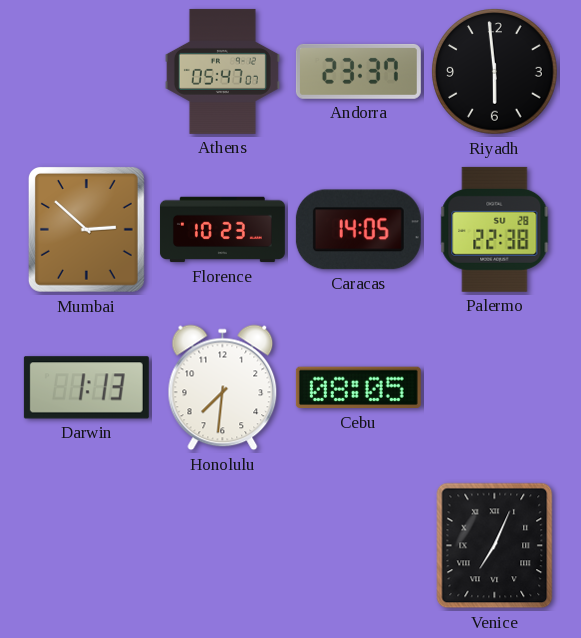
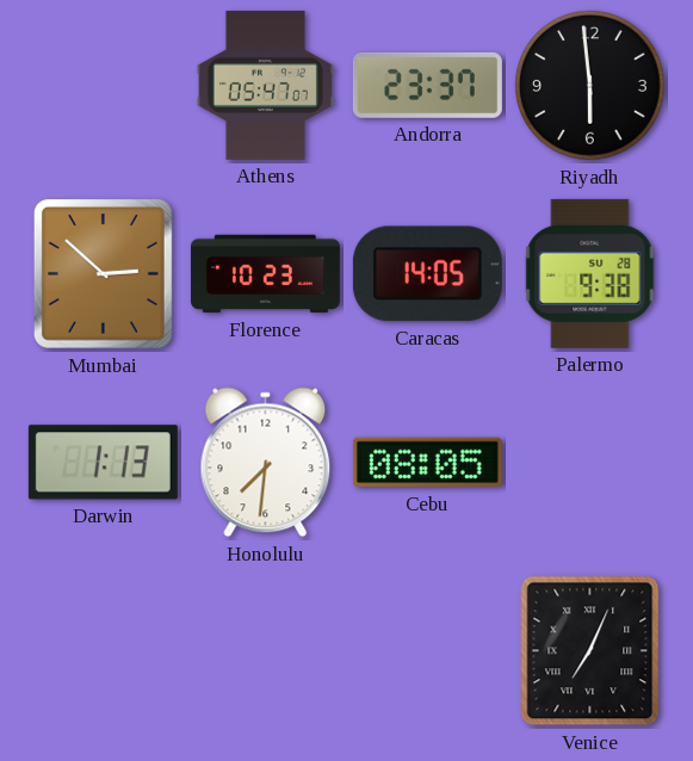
Palermo: 22:38 -> 9:38
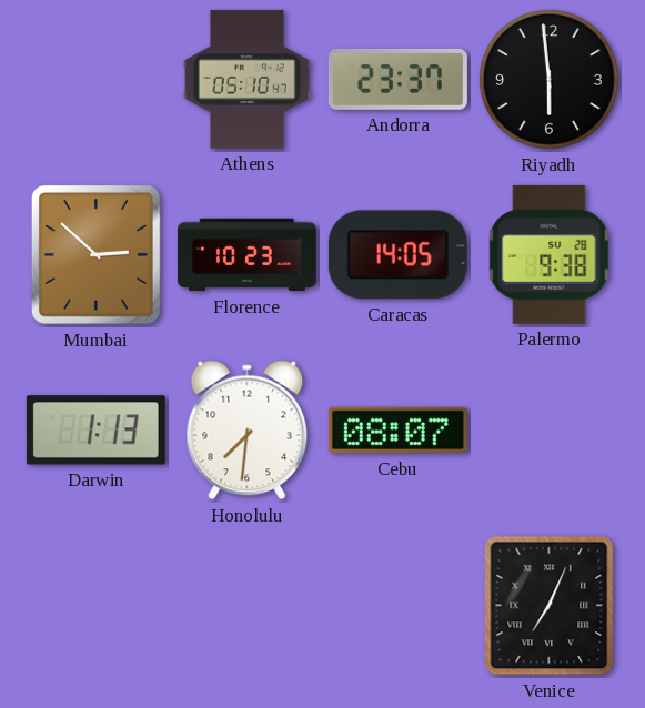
Athens: 05:47 -> 05:10
Cebu: 08:05 -> 08:07
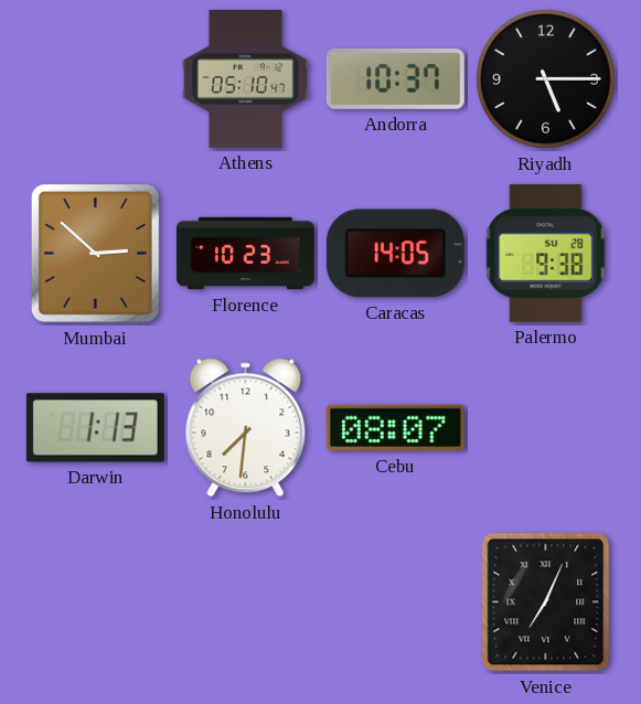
Andorra: 23:37 -> 10:37
Riyadh: 5:59 -> 5:15
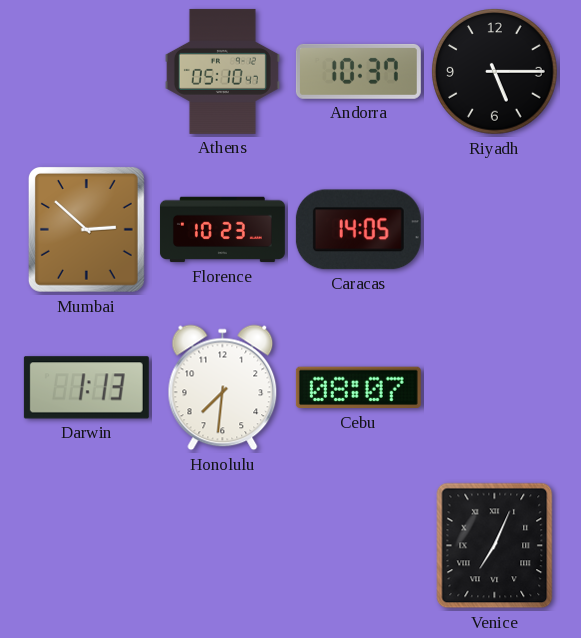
Palermo: 9:38 -> none
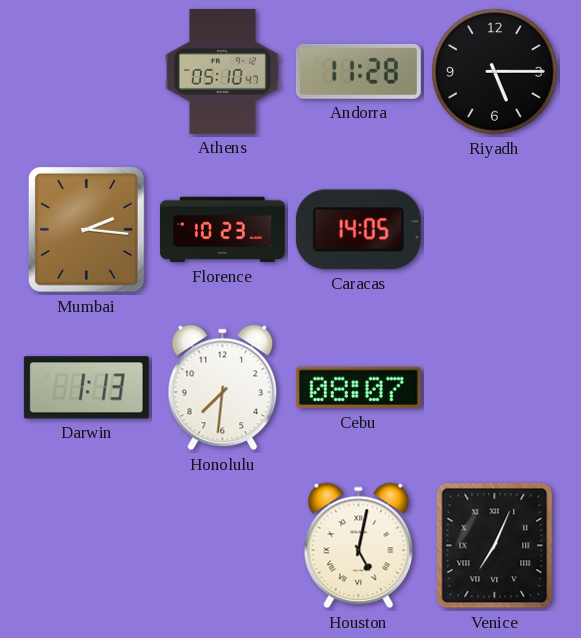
Andorra: 10:37 -> 11:28
Mumbai: 2:52 -> 2:16
Houston: none -> 5:02
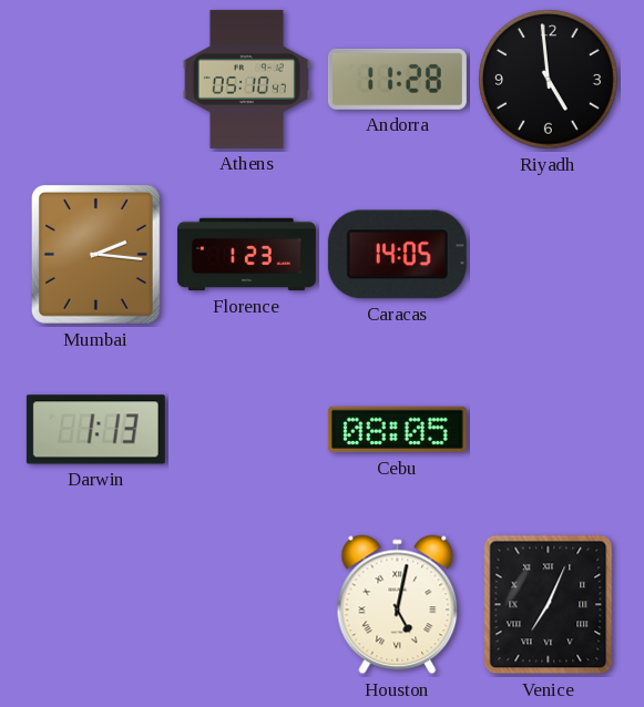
Riyadh: 5:15 -> 4:59
Florence: 10:23 -> 1:23
Honolulu: 7:31 -> none
Cebu: 08:07 -> 08:05
